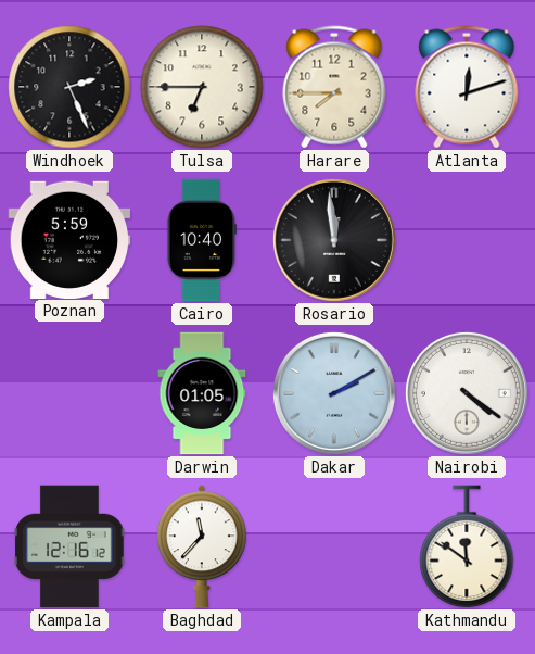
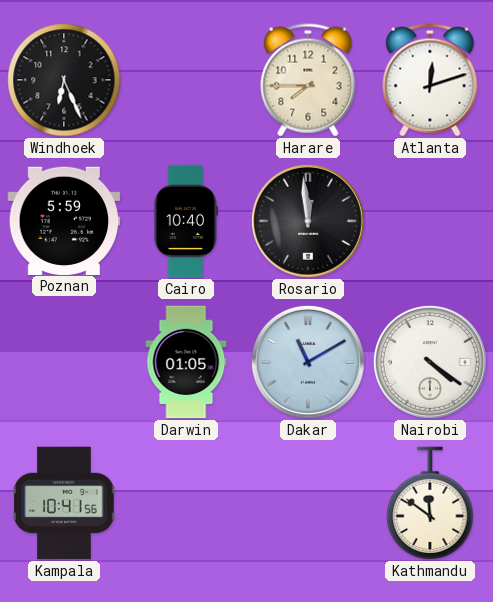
Windhoek: 2:26 -> 6:26
Tulsa: 6:45 -> none
Dakar: 2:10 -> 11:10
Kampala: 12:16 -> 10:41
Baghdad: 11:37 -> none
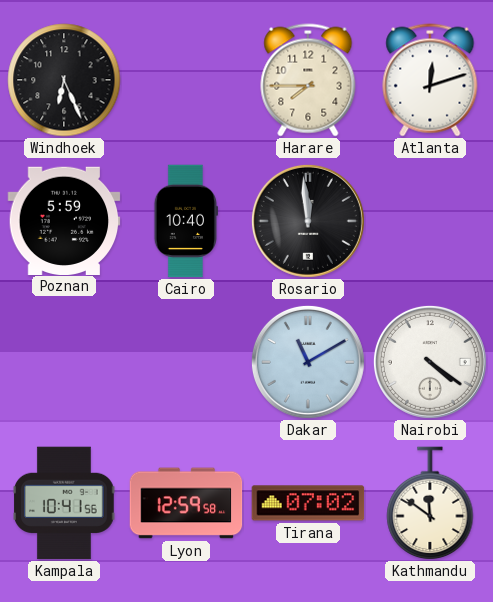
Darwin: 01:05 -> none
Lyon: none -> 12:59
Tirana: none -> 07:02
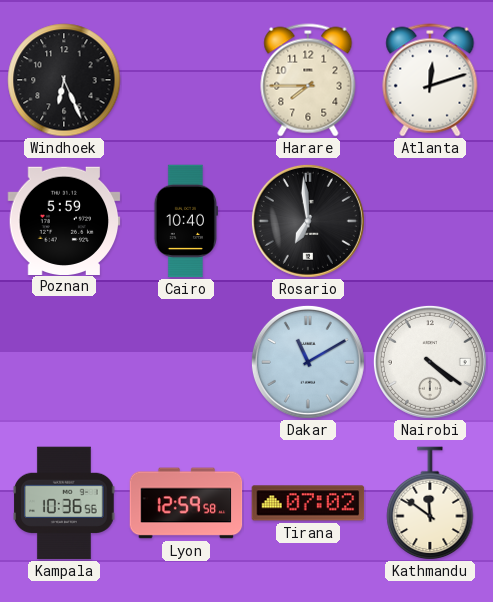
Rosario: 11:59 -> 6:59
Kampala: 10:41 -> 10:36
